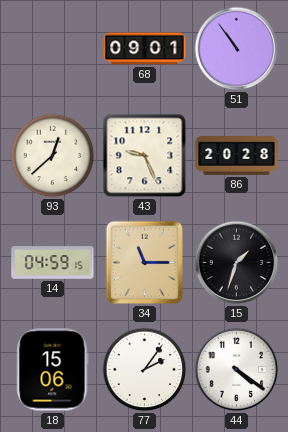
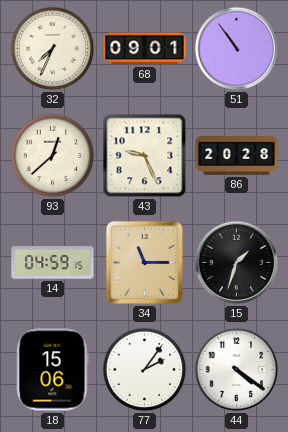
32: none -> 7:34
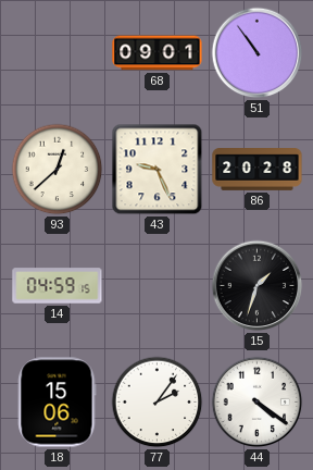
32: 7:34 -> none
34: 11:15 -> none
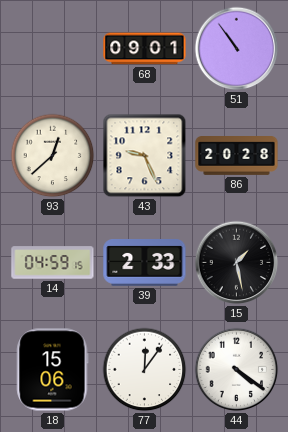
39: none -> 2:33
15: 1:33 -> 1:28
77: 2:06 -> 12:06
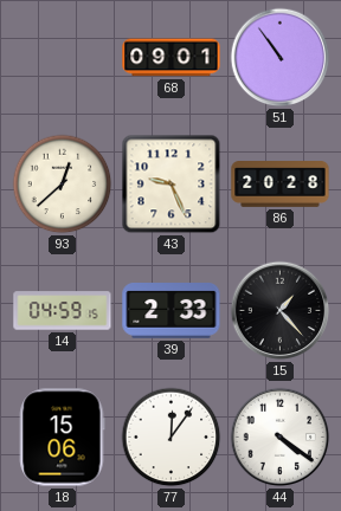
15: 1:28 -> 1:23
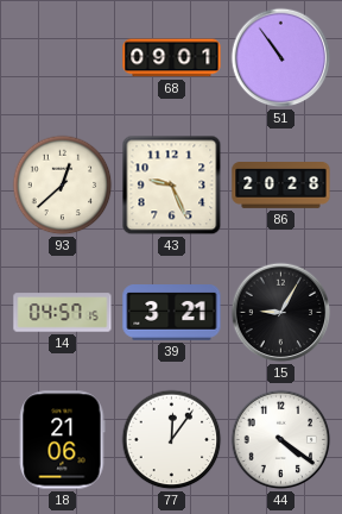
14: 04:59 -> 04:57
39: 2:33 -> 3:21
15: 1:23 -> 9:05
18: 15:06 -> 21:06
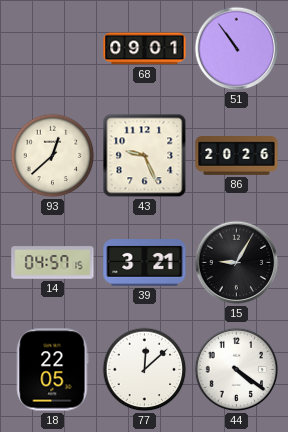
86: 20:28 -> 20:26
18: 21:06 -> 22:05
77: 12:06 -> 12:08
